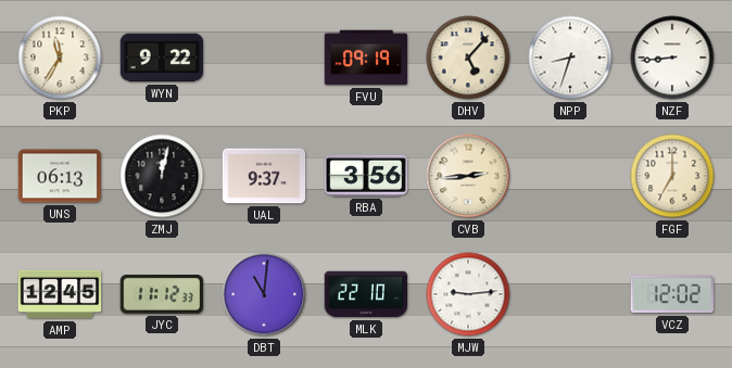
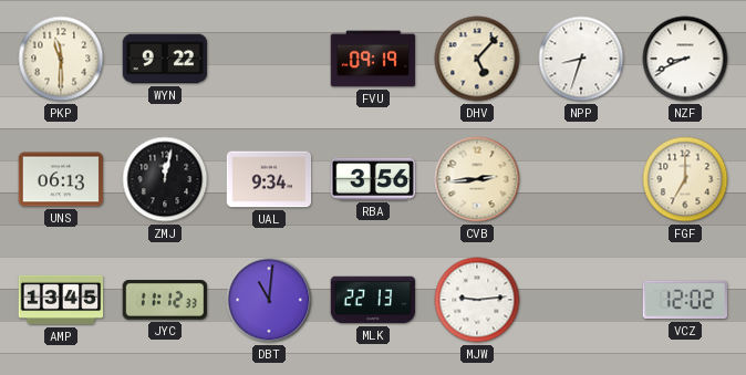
PKP: 11:35 -> 11:30
NZF: 8:44 -> 8:41
UAL: 9:37 -> 9:34
AMP: 12:45 -> 13:45
MLK: 22:10 -> 22:13
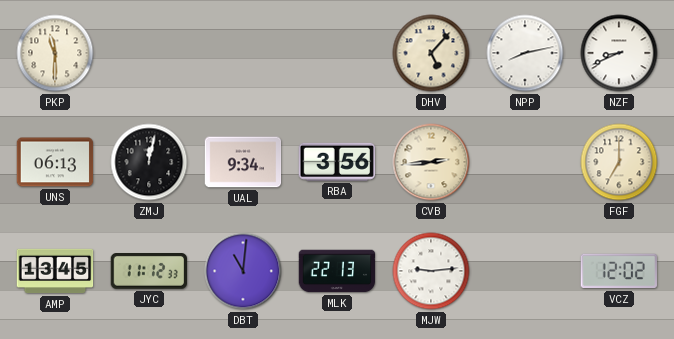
WYN: 9:22 -> none
FVU: 09:19 -> none
NPP: 8:33 -> 8:13
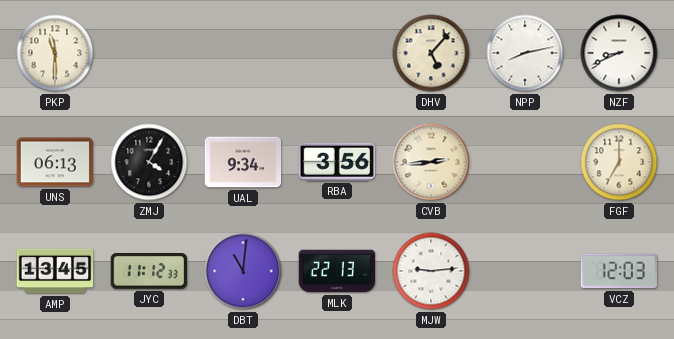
ZMJ: 12:02 -> 4:05
VCZ: 12:02 -> 12:03
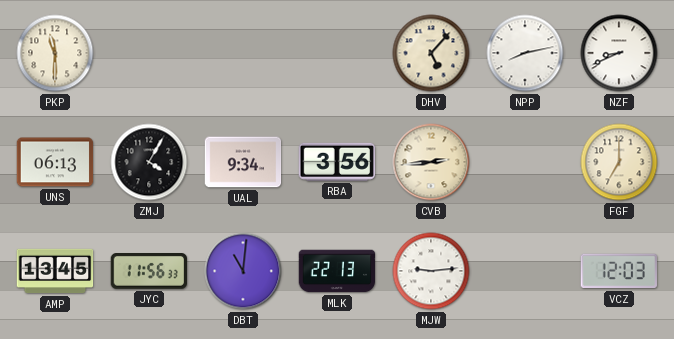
JYC: 11:12 -> 11:56
